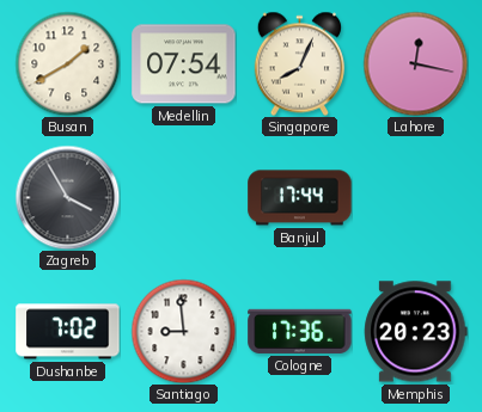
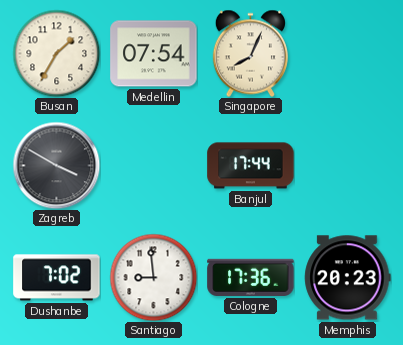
Busan: 1:40 -> 1:35
Lahore: 12:17 -> none
Zagreb: 3:55 -> 3:50
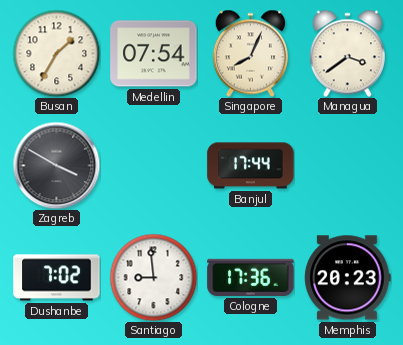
Managua: none -> 3:39
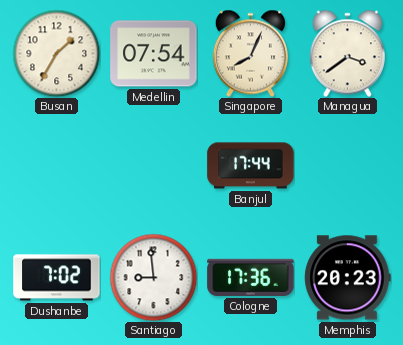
Zagreb: 3:50 -> none
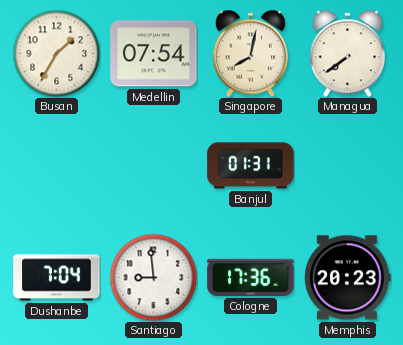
Singapore: 8:04 -> 8:02
Managua: 3:39 -> 7:39
Banjul: 17:44 -> 01:31
Dushanbe: 7:02 -> 7:04
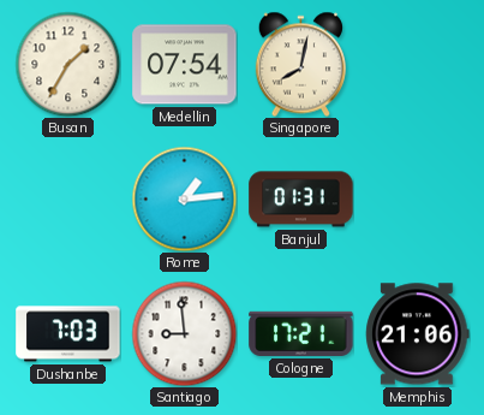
Managua: 7:39 -> none
Rome: none -> 1:14
Dushanbe: 7:04 -> 7:03
Cologne: 17:36 -> 17:21
Memphis: 20:23 -> 21:06
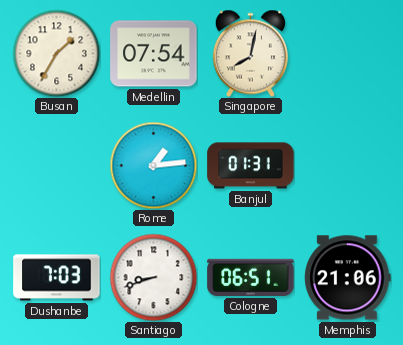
Santiago: 8:59 -> 8:42
Cologne: 17:21 -> 06:51
